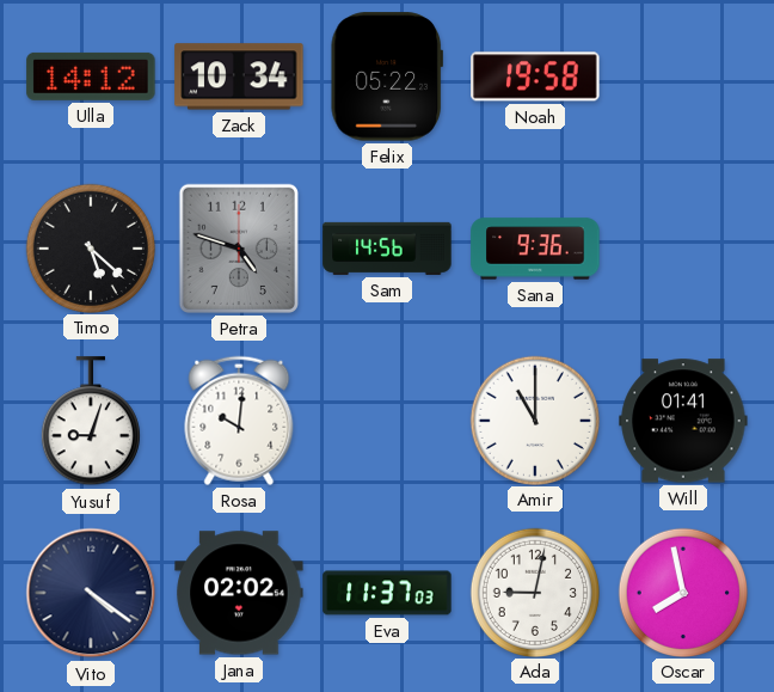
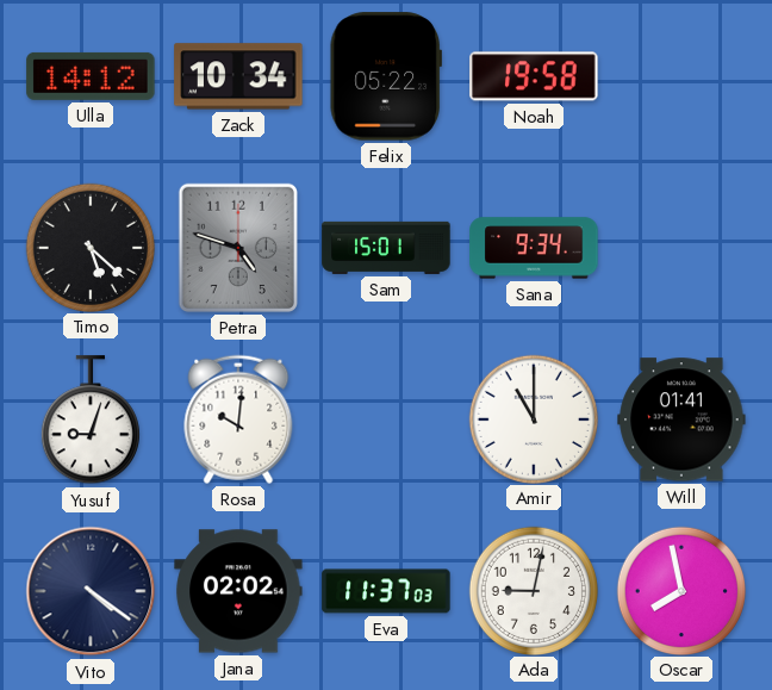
Sam: 14:56 -> 15:01
Sana: 9:36 -> 9:34
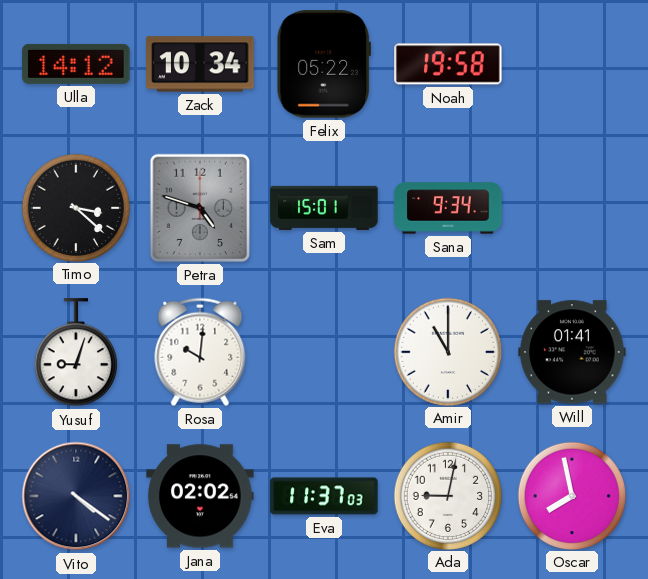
Timo: 5:22 -> 3:22
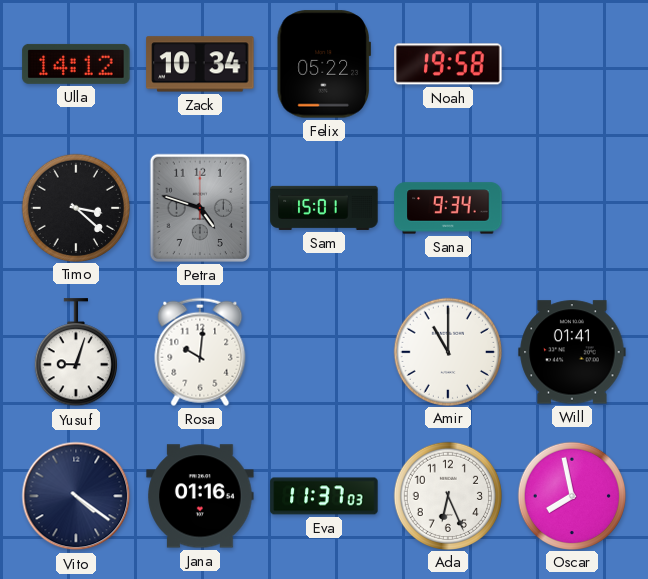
Jana: 02:02 -> 01:16
Ada: 9:02 -> 6:26
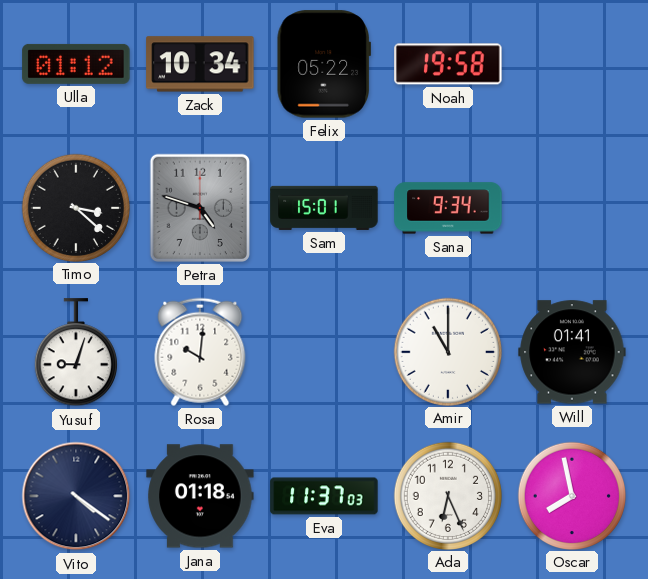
Ulla: 14:12 -> 01:12
Jana: 01:16 -> 01:18
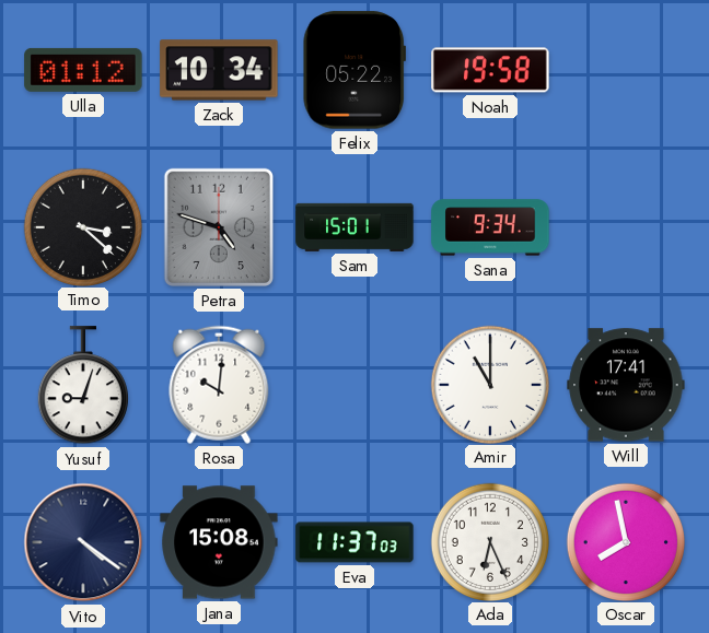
Will: 01:41 -> 17:41
Jana: 01:18 -> 15:08
